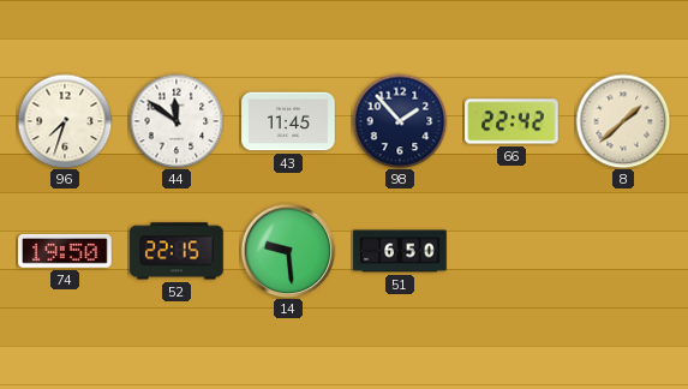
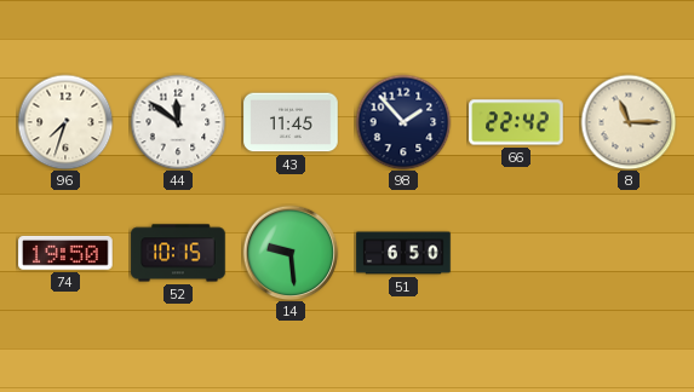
8: 1:38 -> 11:15
52: 22:15 -> 10:15
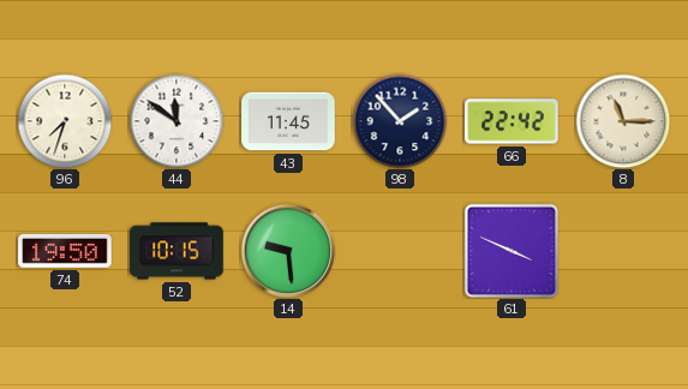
51: 6:50 -> none
61: none -> 3:49
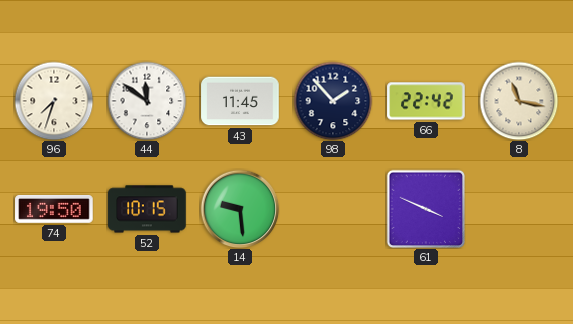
8: 11:15 -> 11:17
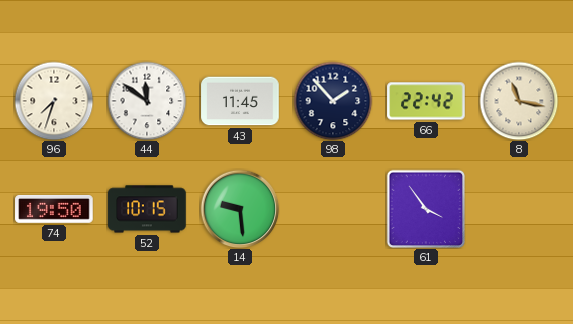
61: 3:49 -> 3:54
